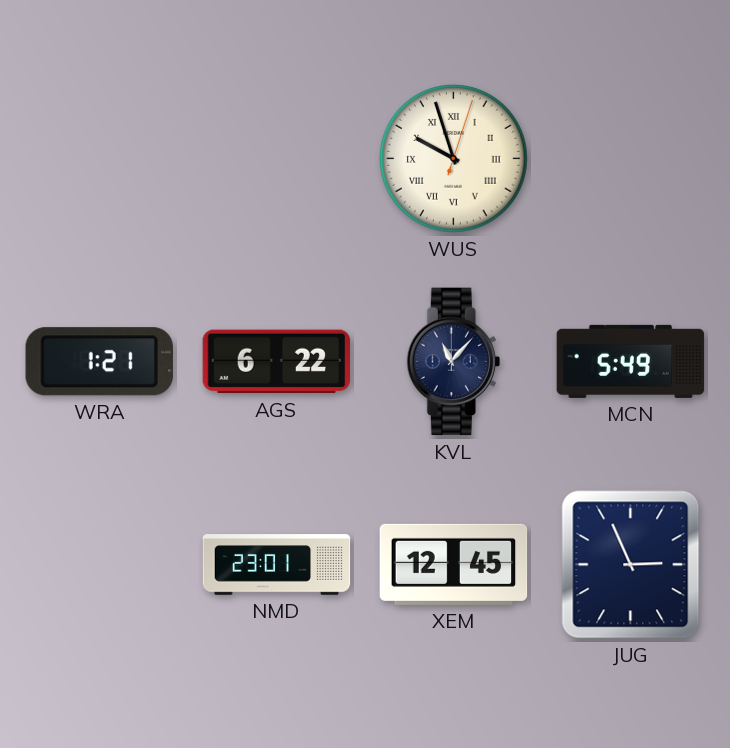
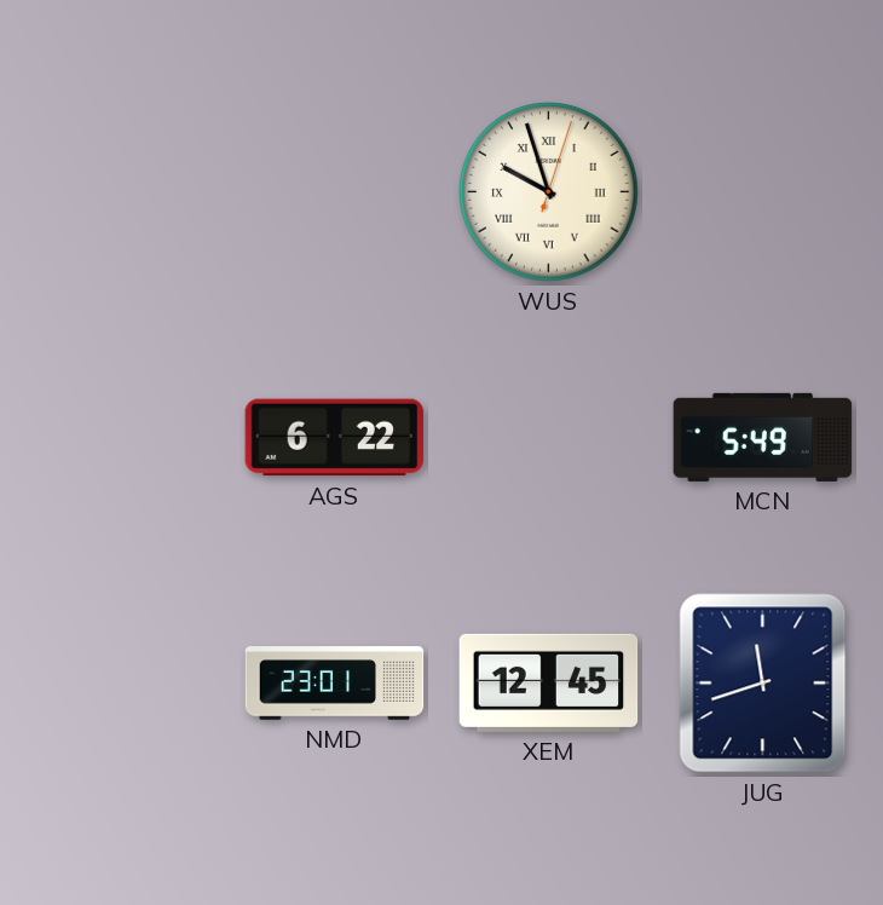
WRA: 1:21 -> none
KVL: 11:07 -> none
JUG: 2:56 -> 11:42
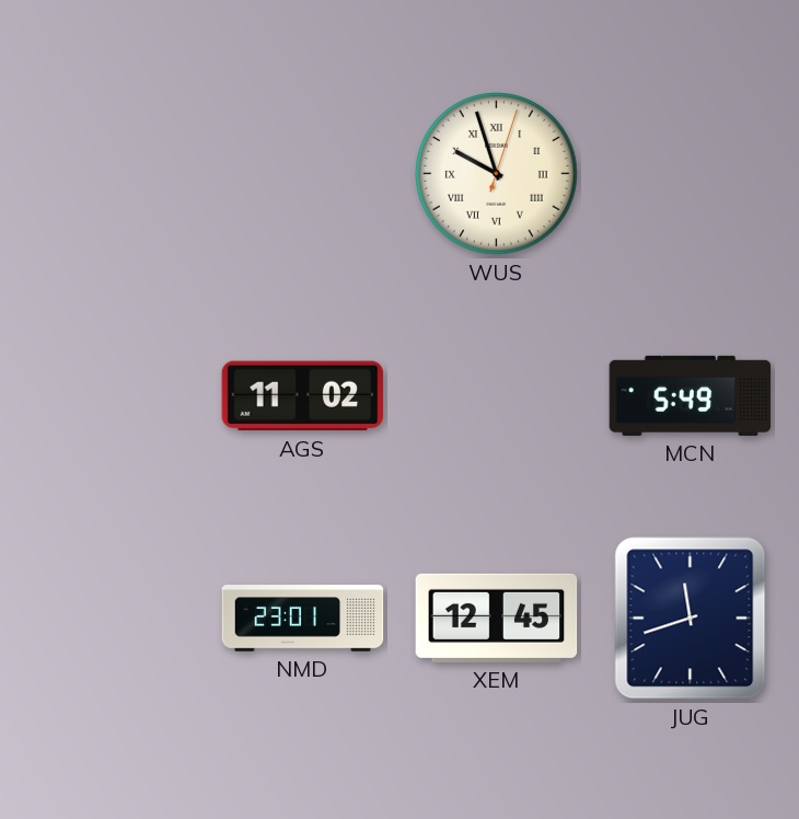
AGS: 6:22 -> 11:02
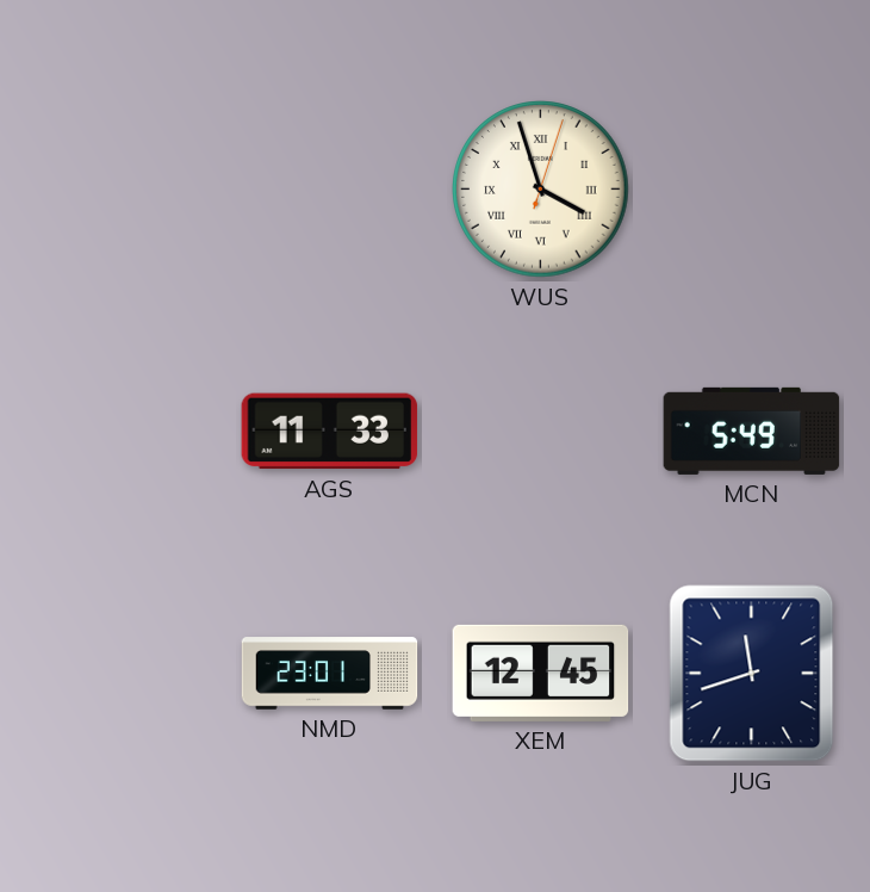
WUS: 9:57 -> 3:57
AGS: 11:02 -> 11:33
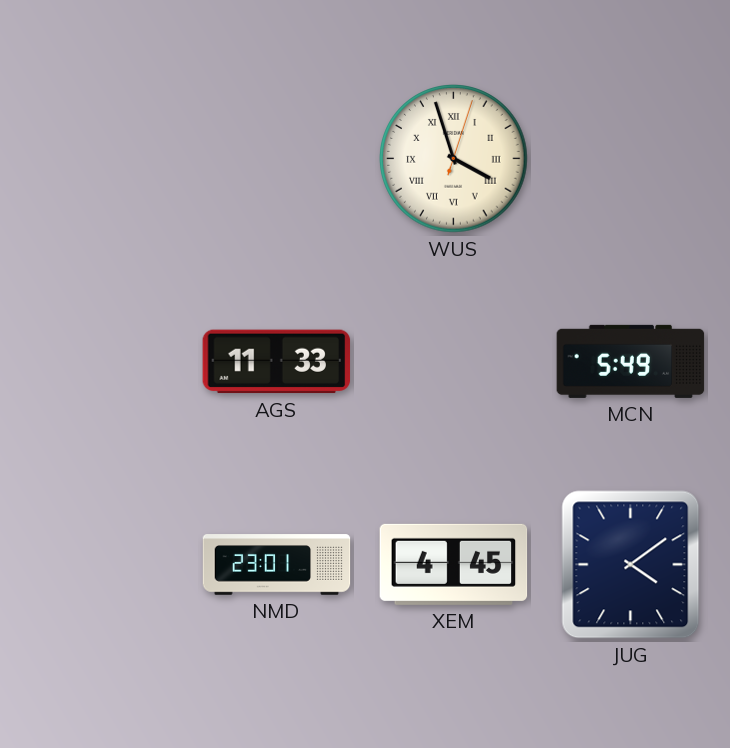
XEM: 12:45 -> 4:45
JUG: 11:42 -> 4:09
